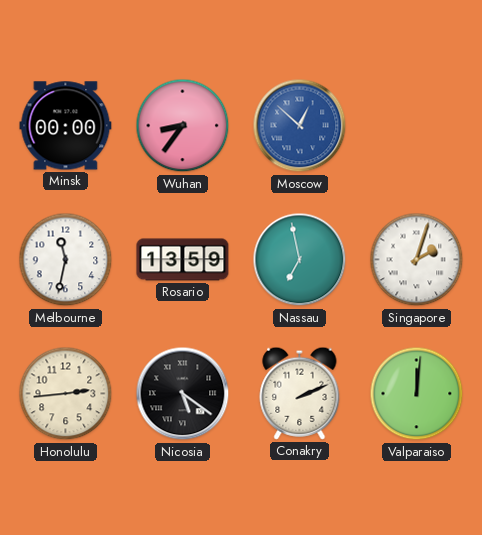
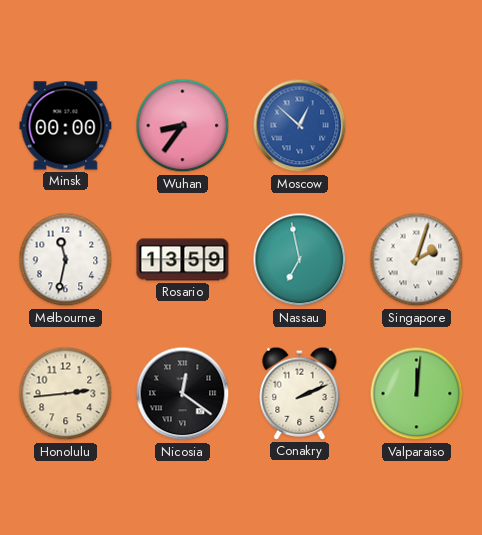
Nicosia: 5:21 -> 12:21
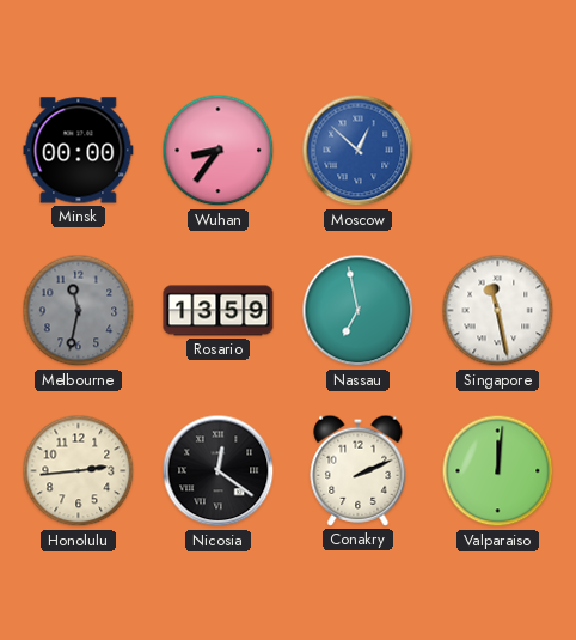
Melbourne dial: white -> grey
Singapore: 2:03 -> 11:28
